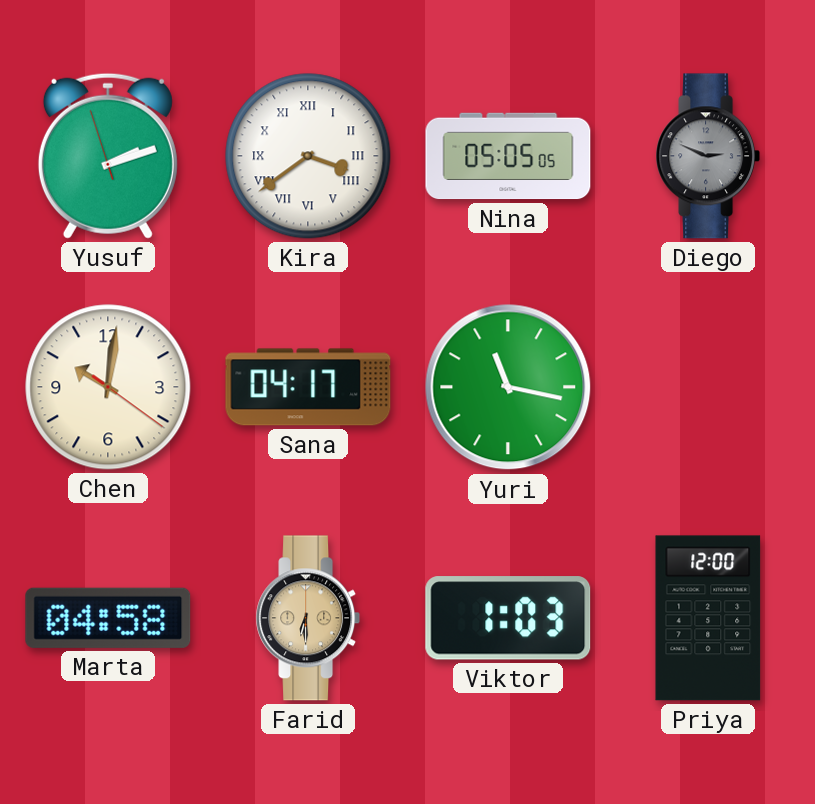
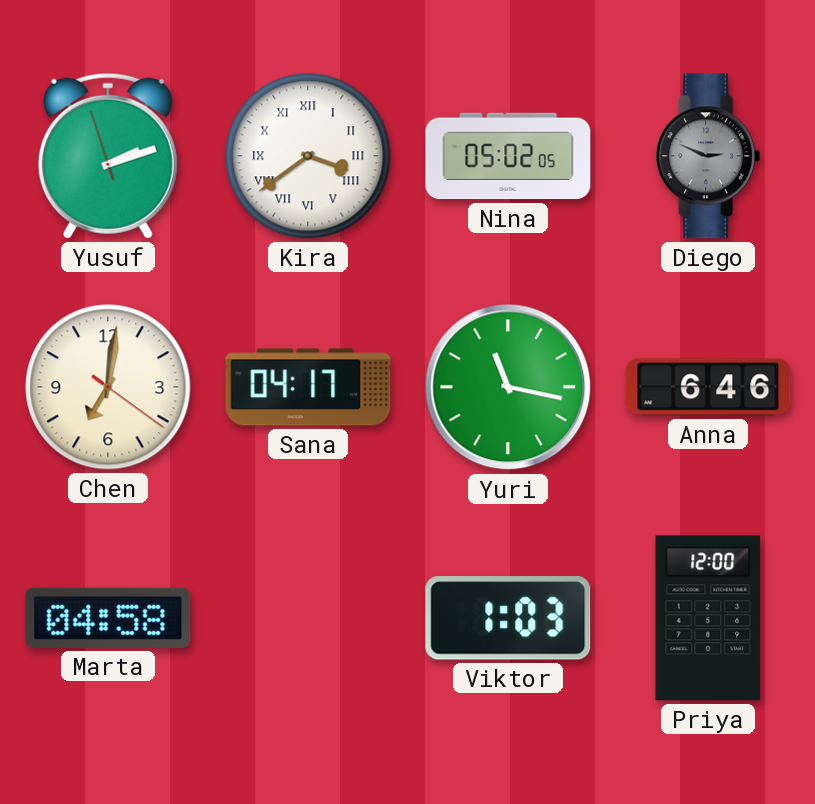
Nina: 05:05 -> 05:02
Chen: 10:01 -> 7:01
Anna: none -> 6:46
Farid: 6:30 -> none
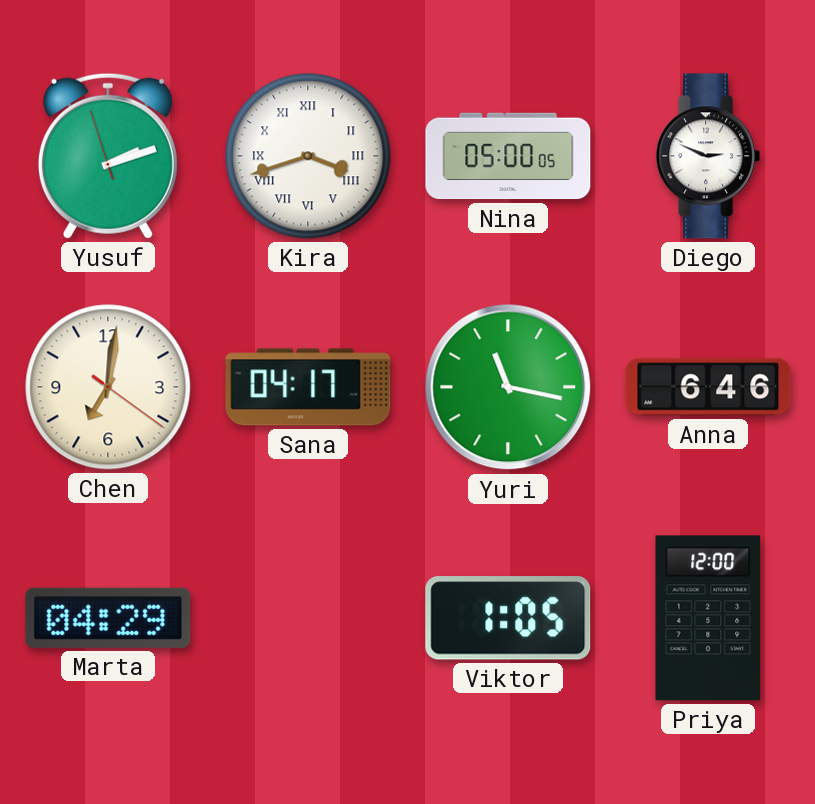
Kira: 3:39 -> 3:42
Nina: 05:02 -> 05:00
Diego dial: grey -> white
Marta: 04:58 -> 04:29
Viktor: 1:03 -> 1:05
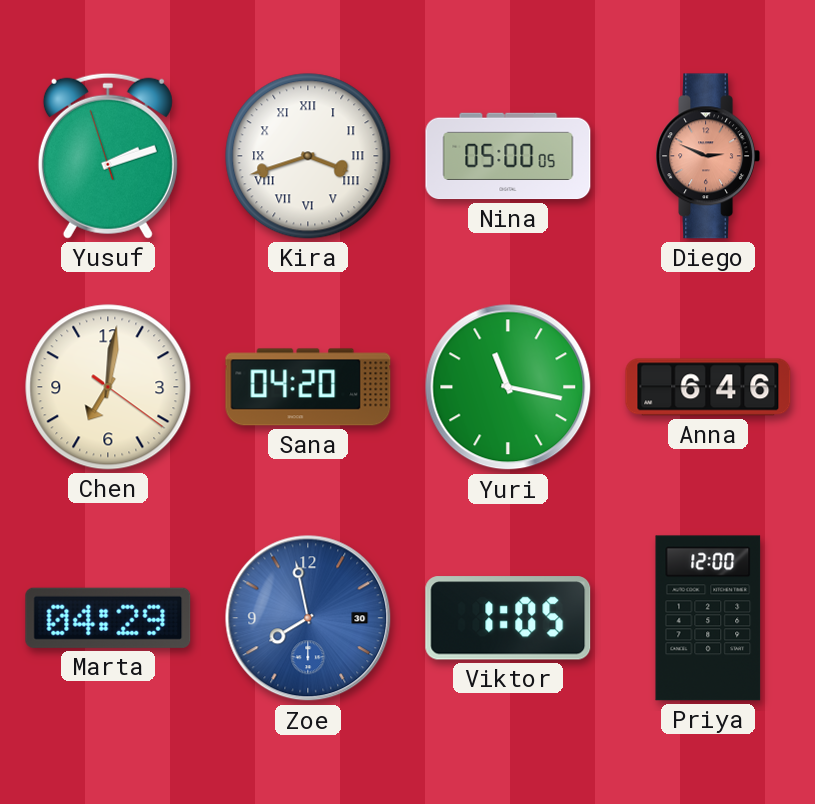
Diego dial: white -> salmon
Sana: 04:17 -> 04:20
Zoe: none -> 7:58
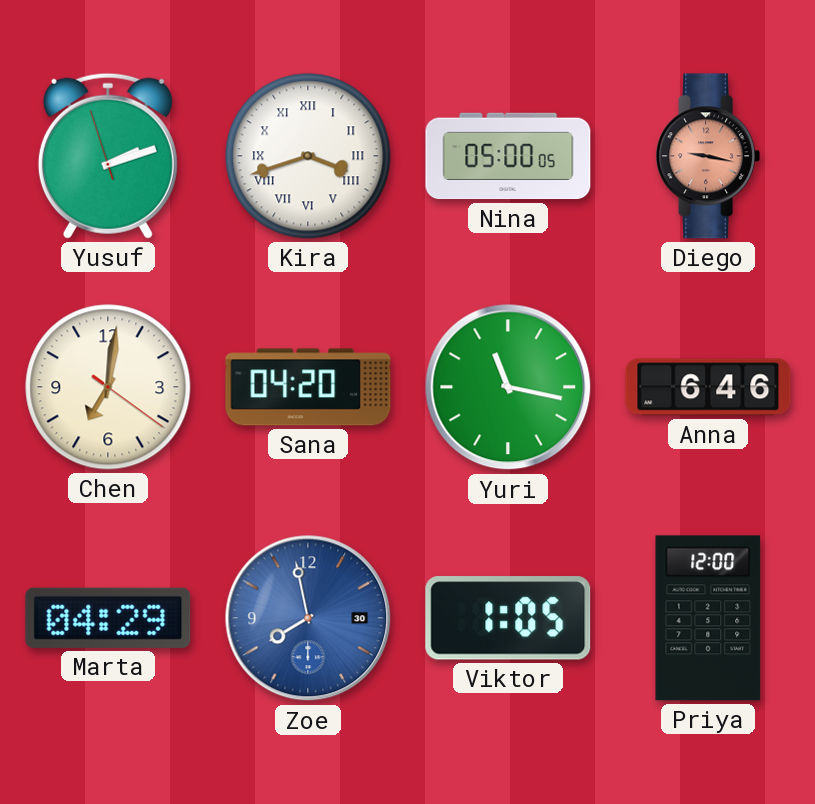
Diego: 2:49 -> 9:17
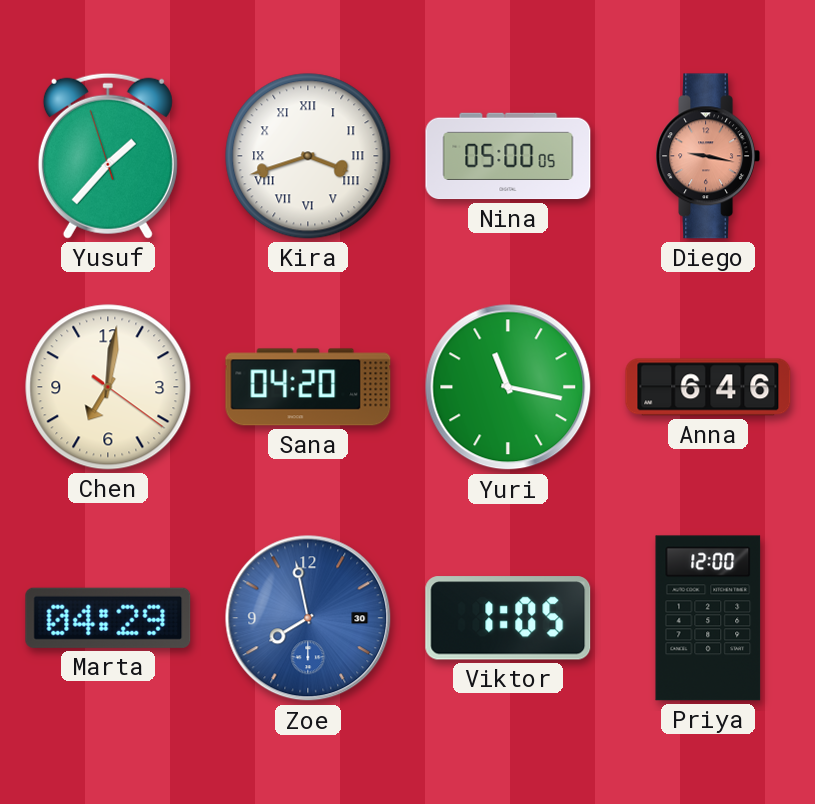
Yusuf: 2:11 -> 1:36
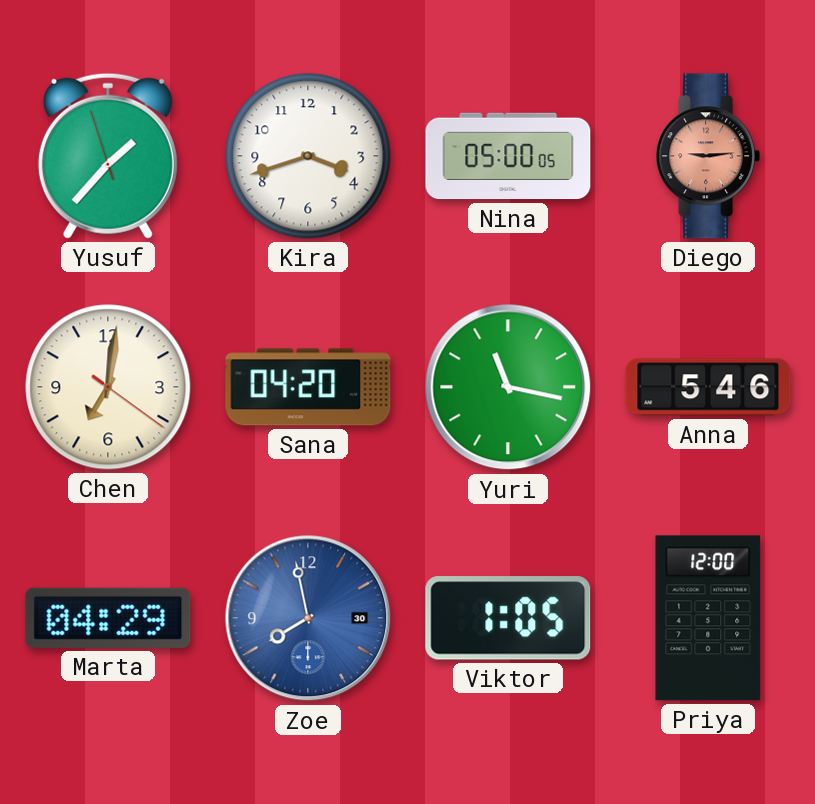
Kira numerals: Roman -> Arabic
Diego: 9:17 -> 9:14
Anna: 6:46 -> 5:46
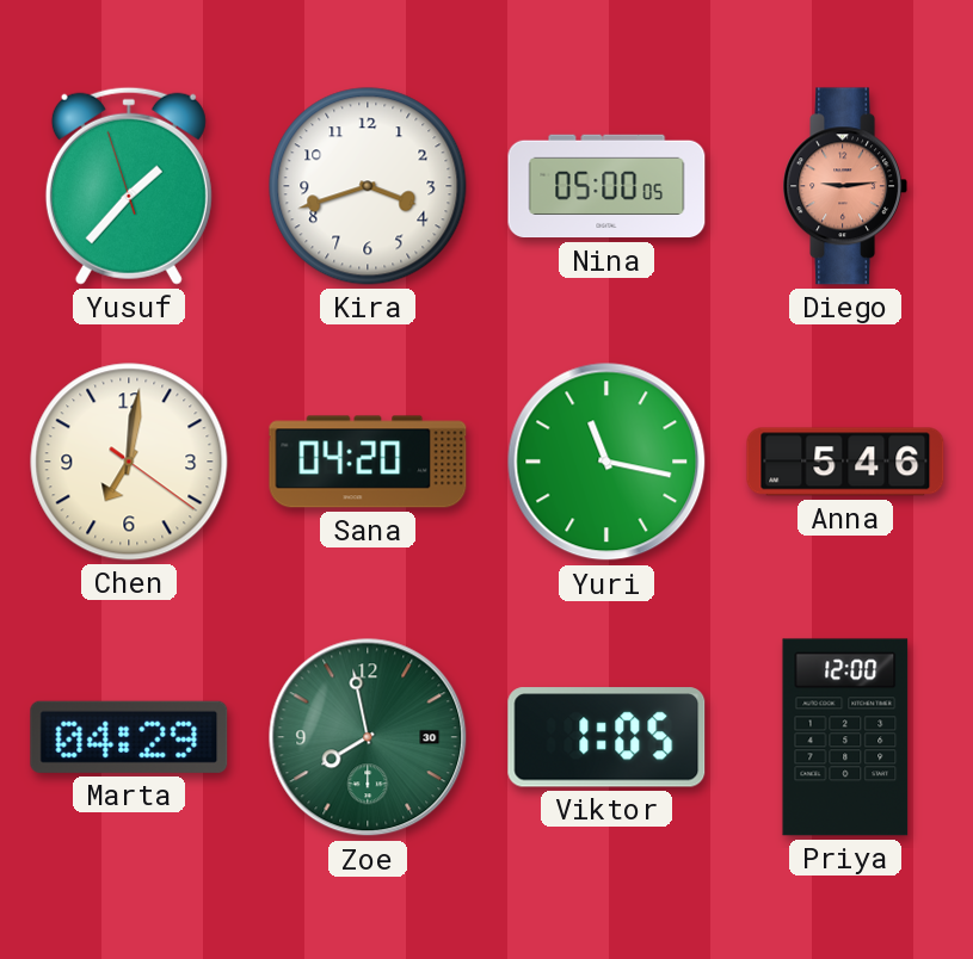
Zoe dial: blue -> green
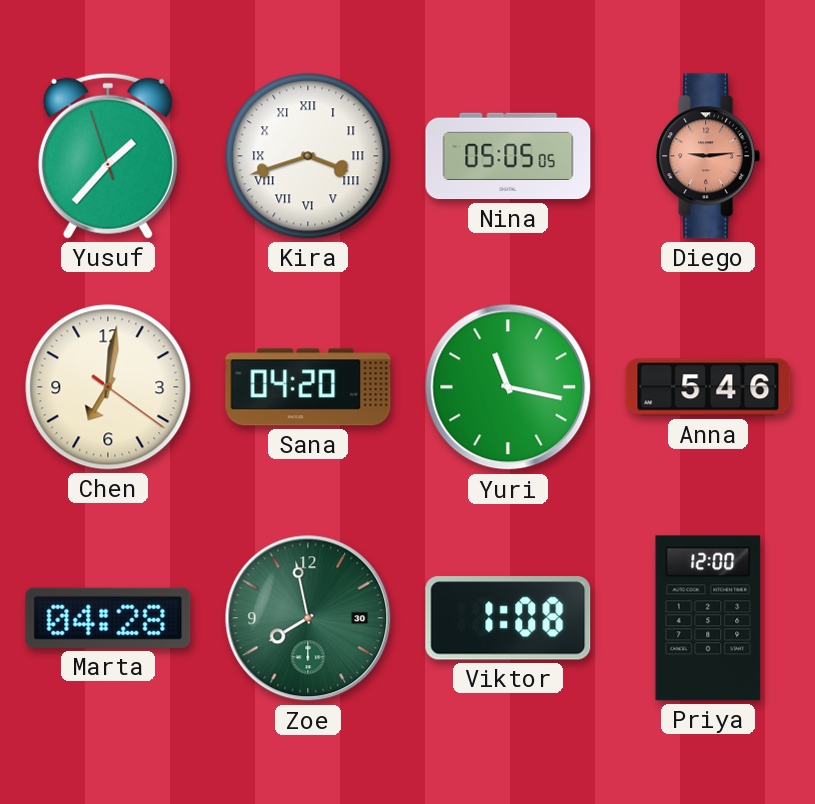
Kira numerals: Arabic -> Roman
Nina: 05:00 -> 05:05
Marta: 04:29 -> 04:28
Viktor: 1:05 -> 1:08
